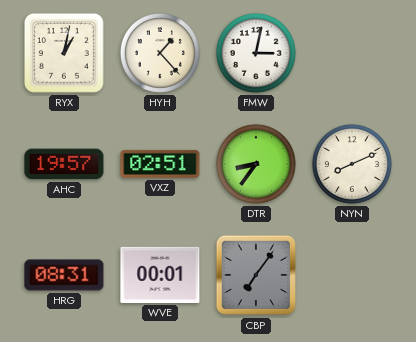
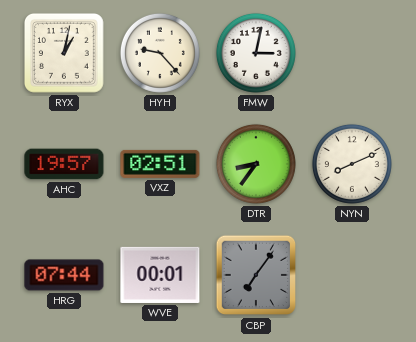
HYH: 1:23 -> 9:23
HRG: 08:31 -> 07:44
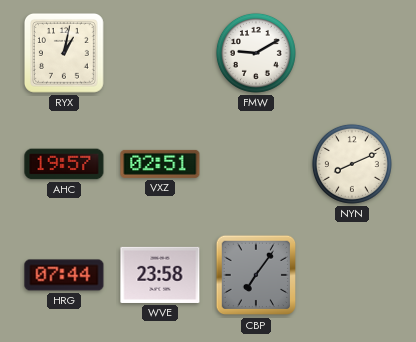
HYH: 9:23 -> none
FMW: 3:02 -> 9:10
DTR: 8:36 -> none
WVE: 00:01 -> 23:58
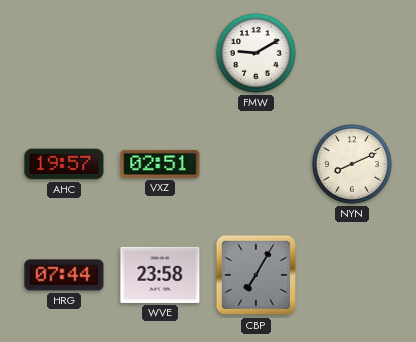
RYX: 1:02 -> none
CBP: 7:06 -> 7:05
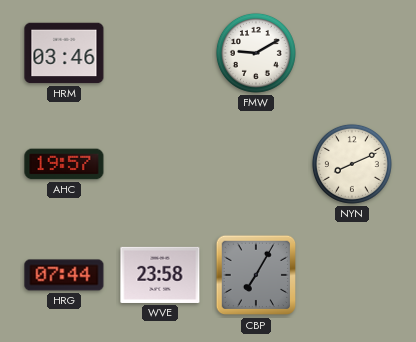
HRM: none -> 03:46
VXZ: 02:51 -> none
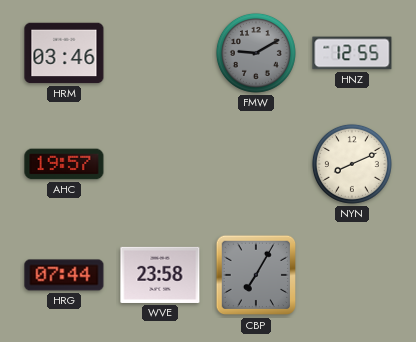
FMW dial: white -> grey
HNZ: none -> 12:55
